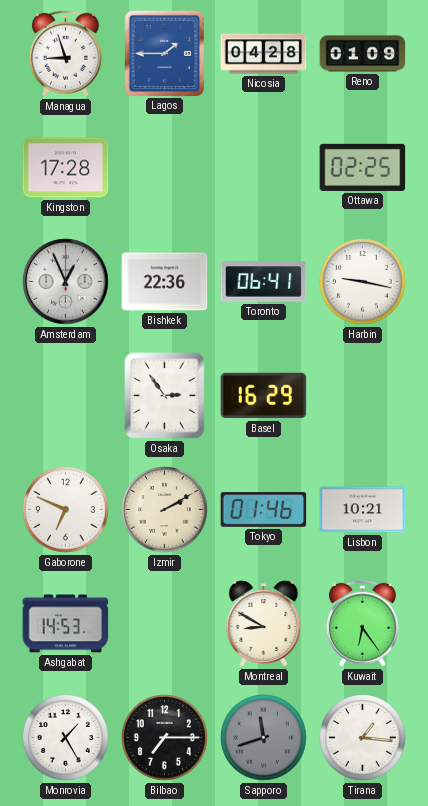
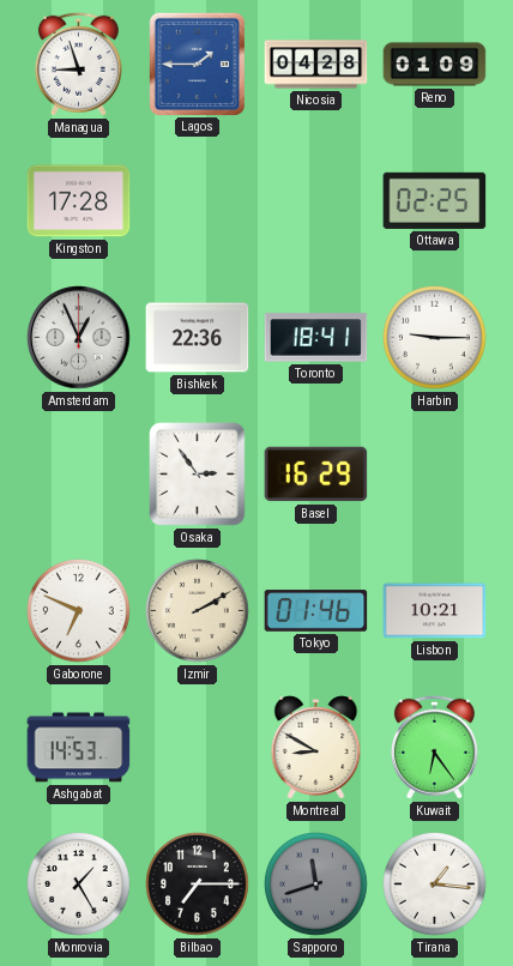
Toronto: 06:41 -> 18:41
Harbin: 9:17 -> 9:15
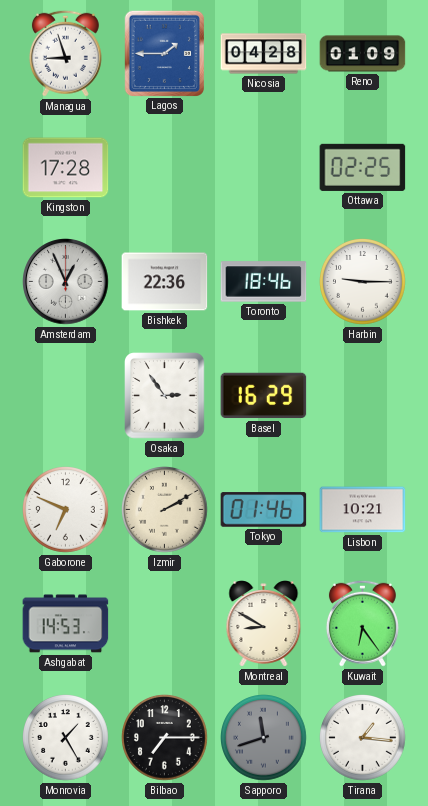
Toronto: 18:41 -> 18:46
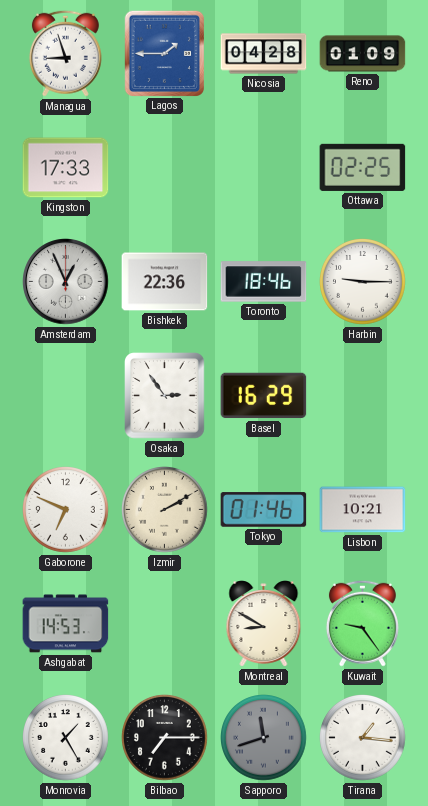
Kingston: 17:28 -> 17:33
Kuwait: 6:24 -> 9:24
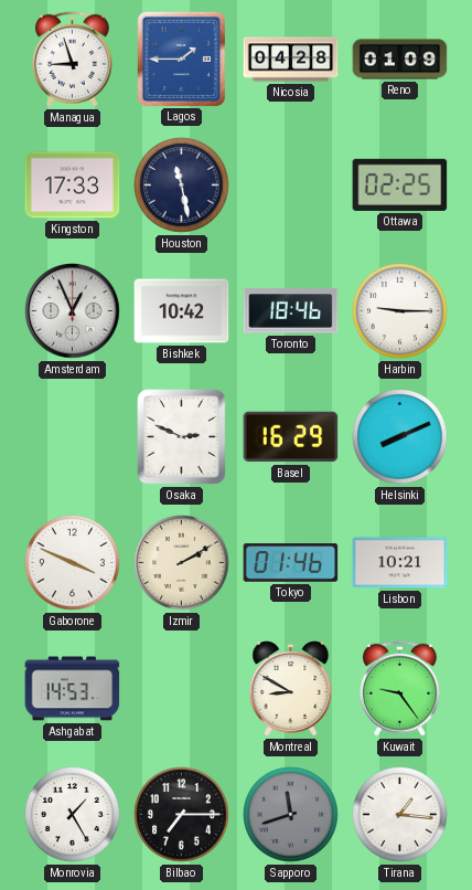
Houston: none -> 11:28
Bishkek: 22:36 -> 10:42
Osaka: 2:54 -> 2:49
Helsinki: none -> 8:11
Gaborone: 6:49 -> 3:49
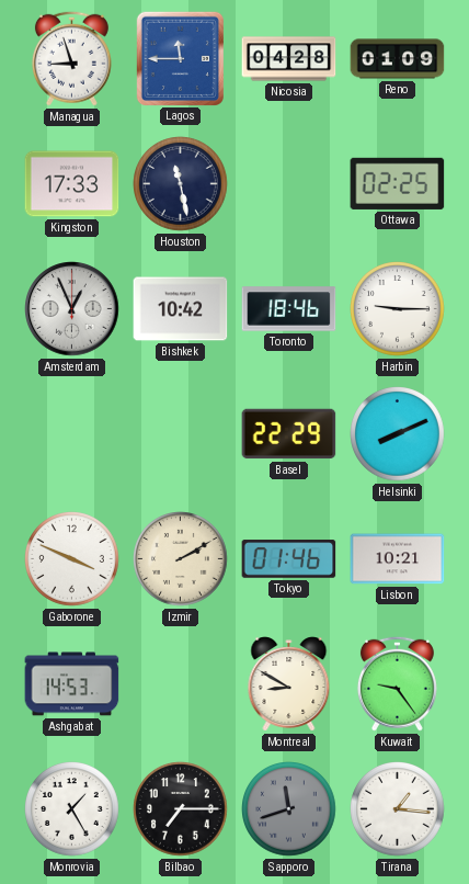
Lagos: 1:45 -> 11:45
Osaka: 2:49 -> none
Basel: 16:29 -> 22:29
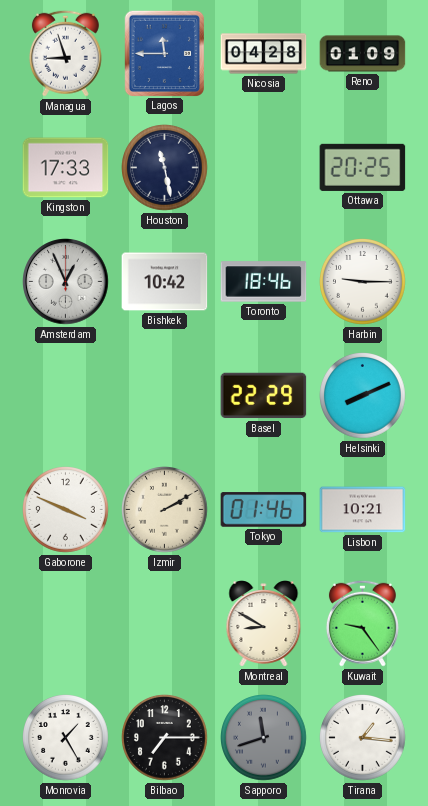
Ottawa: 02:25 -> 20:25
Ashgabat: 14:53 -> none
